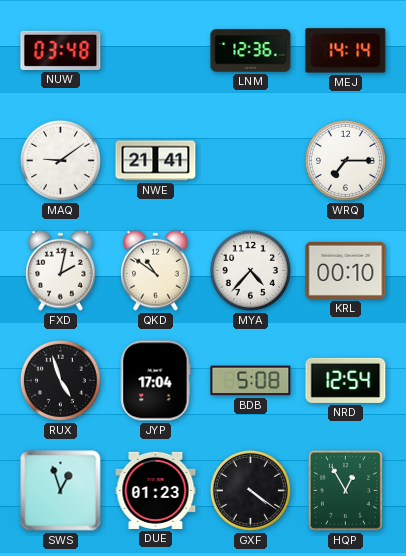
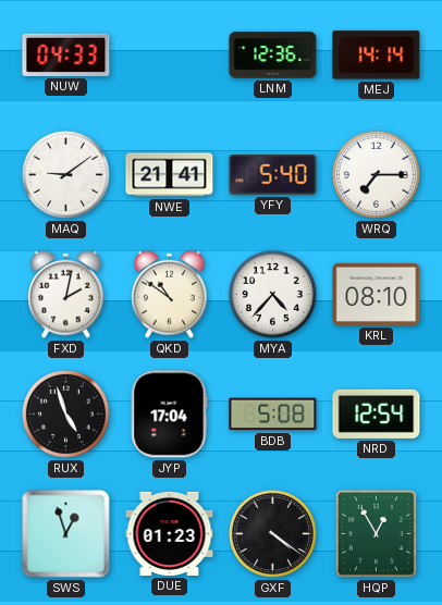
NUW: 03:48 -> 04:33
YFY: none -> 5:40
KRL: 00:10 -> 08:10
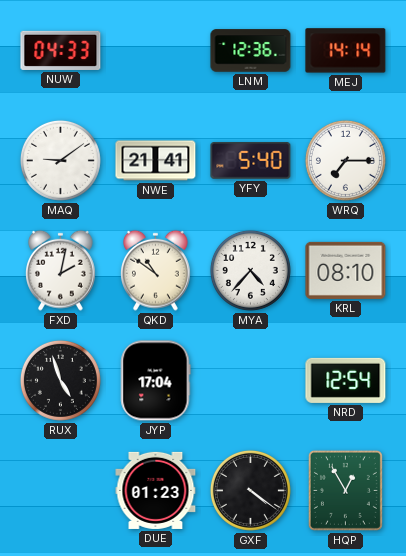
BDB: 5:08 -> none
SWS: 12:57 -> none
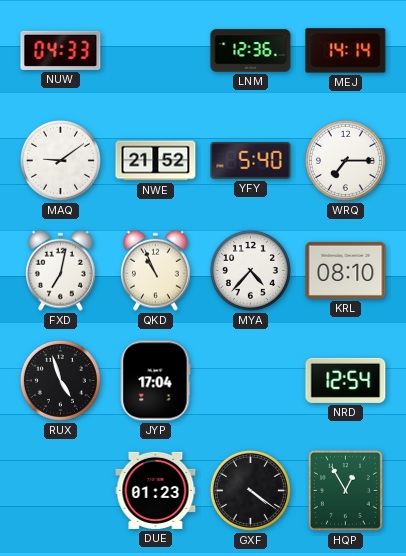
NWE: 21:41 -> 21:52
FXD: 2:02 -> 7:02
QKD: 10:51 -> 10:56
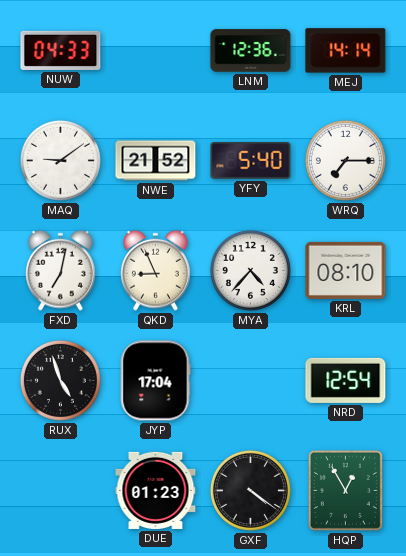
QKD: 10:56 -> 8:56
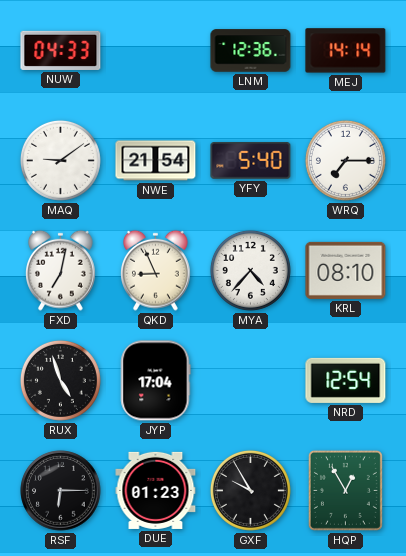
NWE: 21:52 -> 21:54
RSF: none -> 6:15
GXF: 4:21 -> 9:55
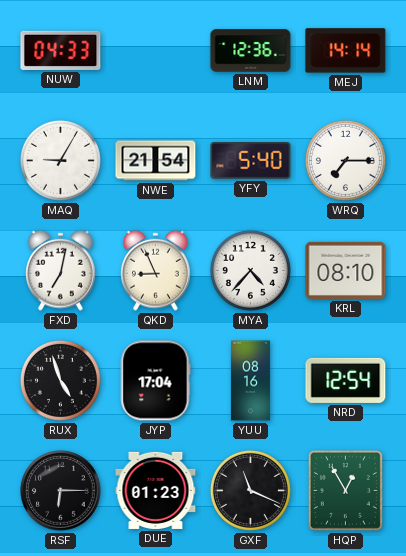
MAQ: 9:09 -> 9:05
YUU: none -> 08:16
GXF: 9:55 -> 11:19
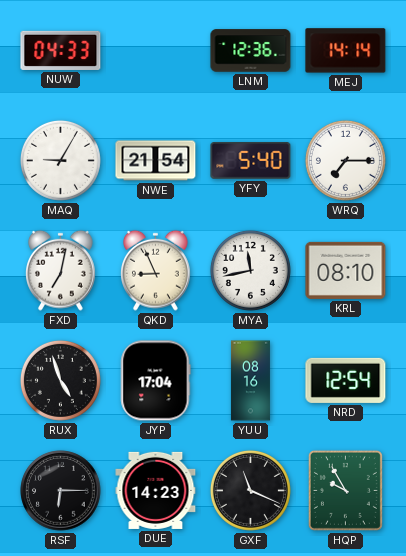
MYA: 4:37 -> 11:43
DUE: 01:23 -> 14:23
HQP: 12:55 -> 9:55
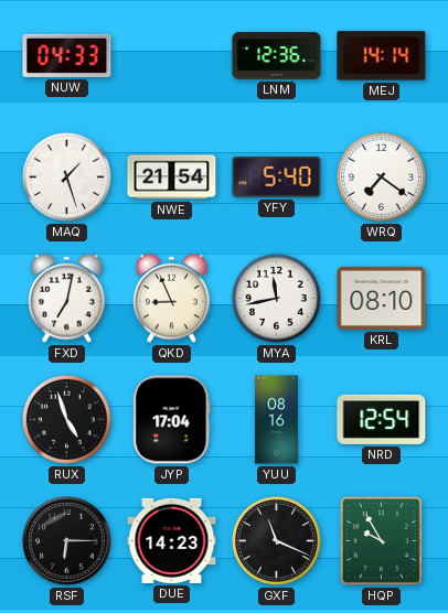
MAQ: 9:05 -> 1:27
WRQ: 7:15 -> 7:21
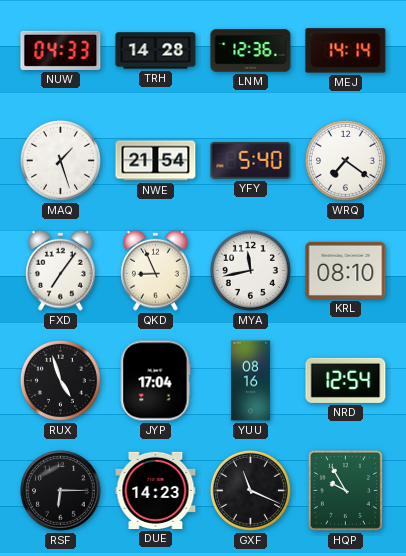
TRH: none -> 14:28
FXD: 7:02 -> 7:06
